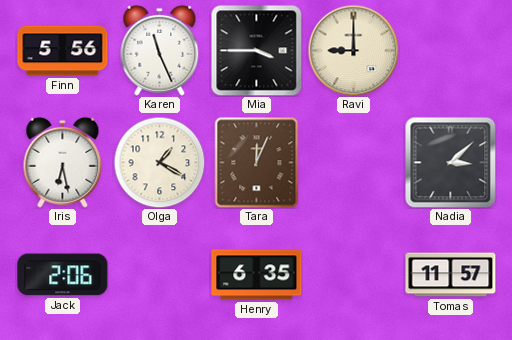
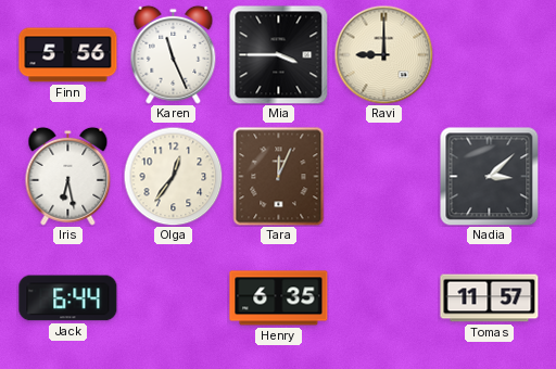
Olga: 1:20 -> 12:36
Jack: 2:06 -> 6:44
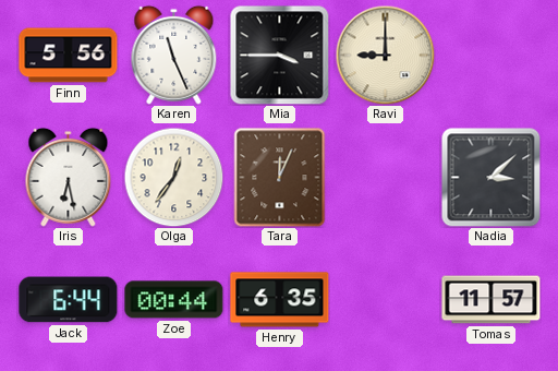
Zoe: none -> 00:44
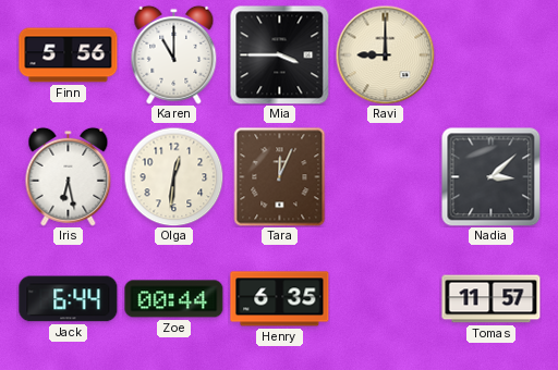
Karen: 11:26 -> 11:00
Olga: 12:36 -> 12:31
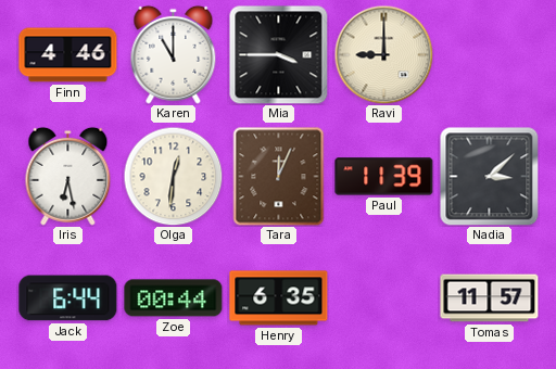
Finn: 5:56 -> 4:46
Paul: none -> 11:39
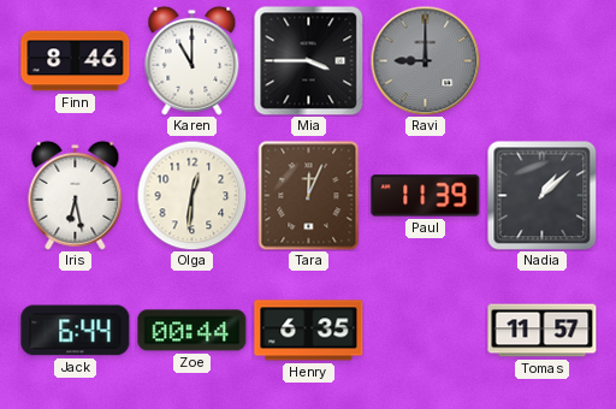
Finn: 4:46 -> 8:46
Ravi dial: cream -> grey
Nadia: 3:08 -> 1:08
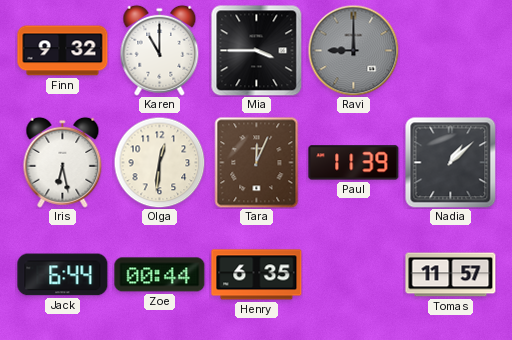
Finn: 8:46 -> 9:32
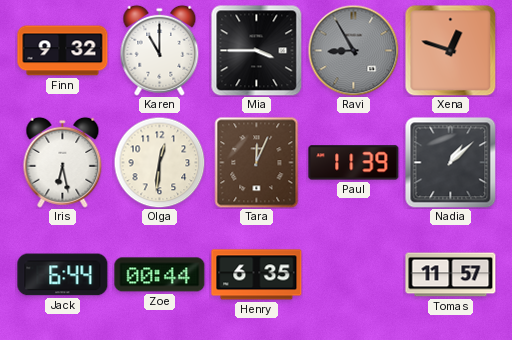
Ravi: 9:00 -> 8:55
Xena: none -> 12:48
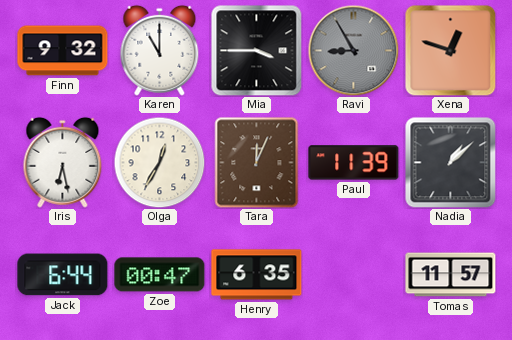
Olga: 12:31 -> 12:35
Zoe: 00:44 -> 00:47
